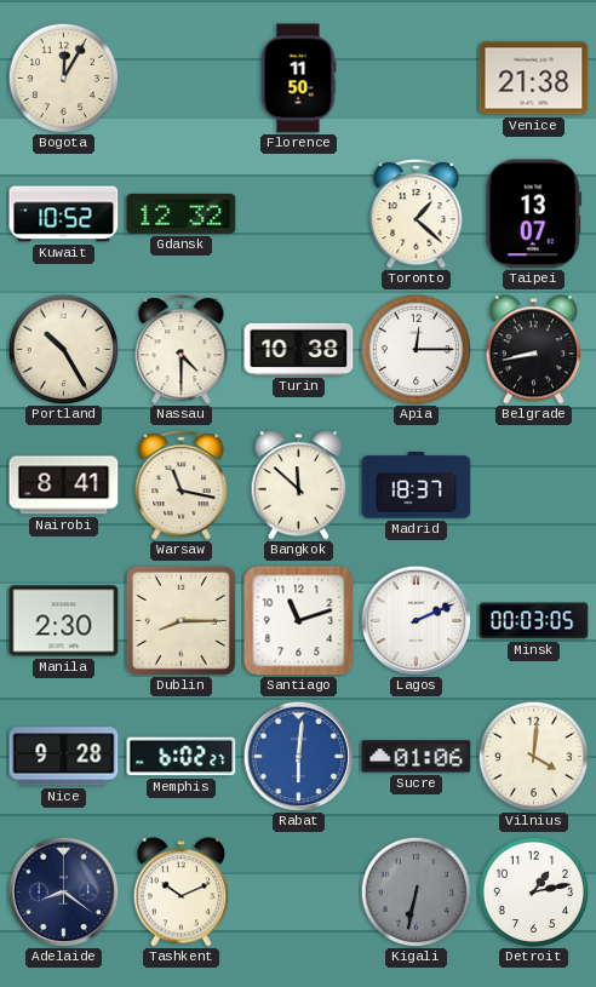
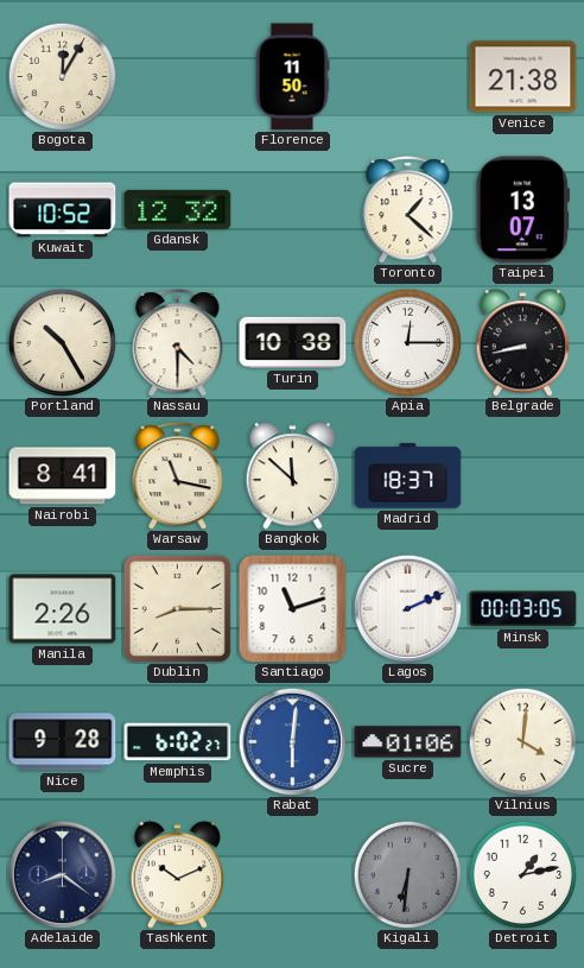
Manila: 2:30 -> 2:26
Kigali: 6:32 -> 6:31
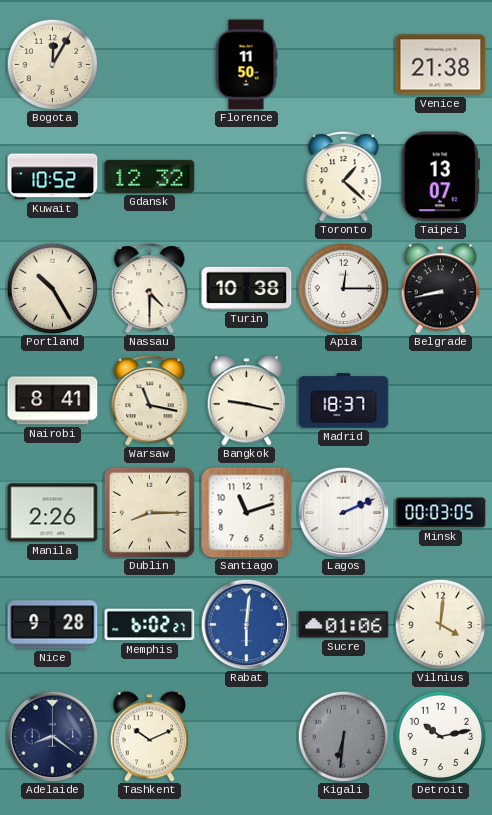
Bangkok: 11:52 -> 9:17
Detroit: 1:13 -> 10:13
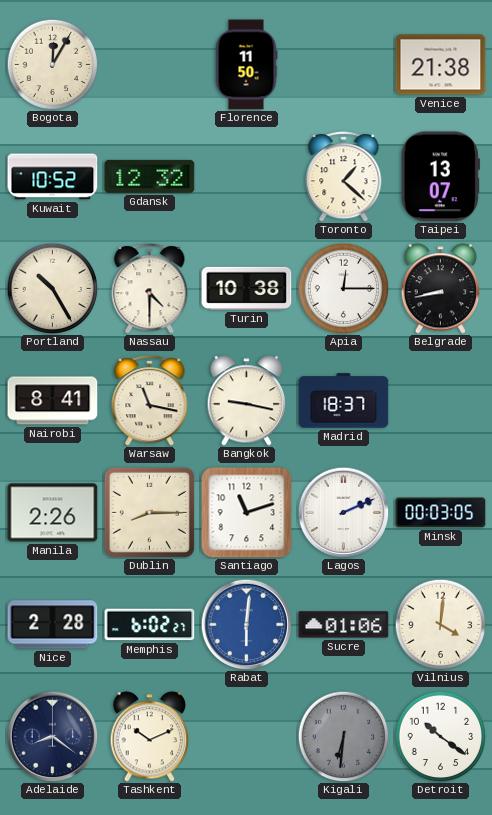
Nice: 9:28 -> 2:28
Detroit: 10:13 -> 10:21
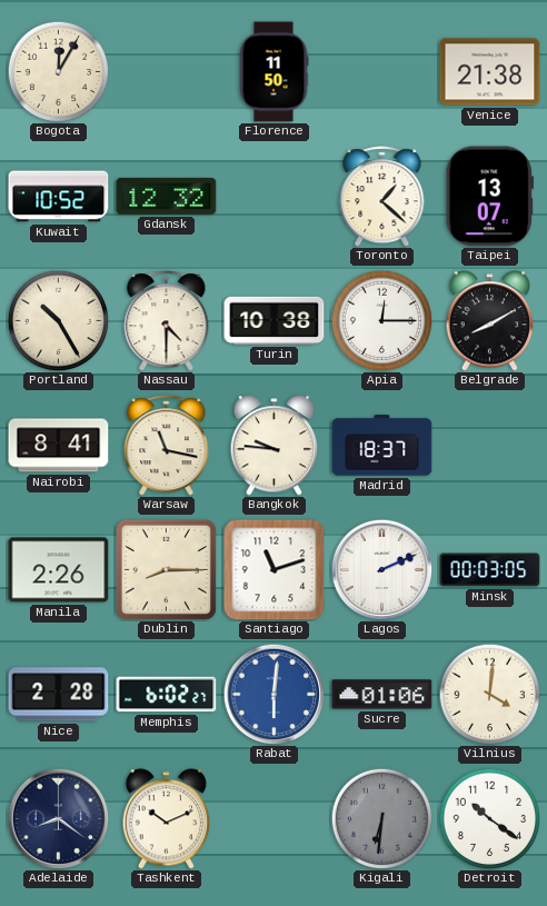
Belgrade: 8:43 -> 8:10
Bangkok: 9:17 -> 9:46
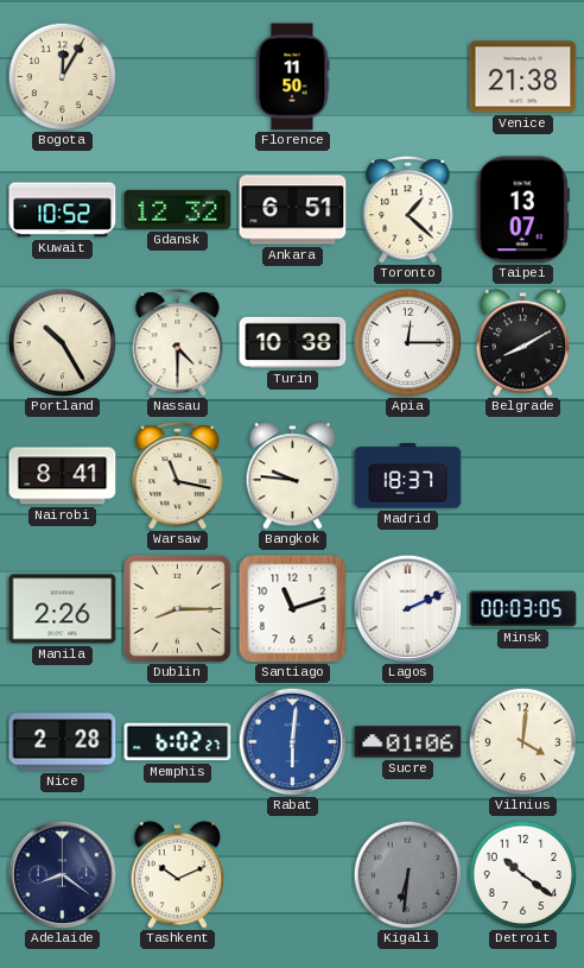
Ankara: none -> 6:51
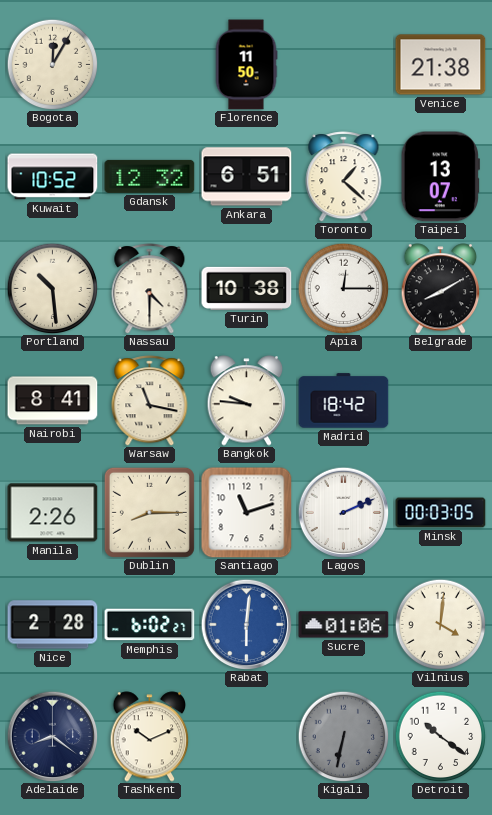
Portland: 10:25 -> 10:29
Madrid: 18:37 -> 18:42
Kigali: 6:31 -> 6:32
